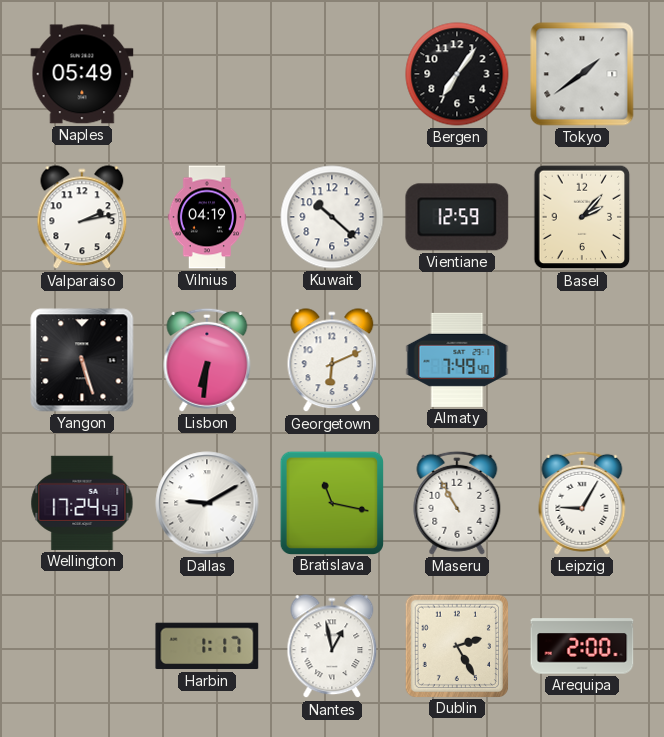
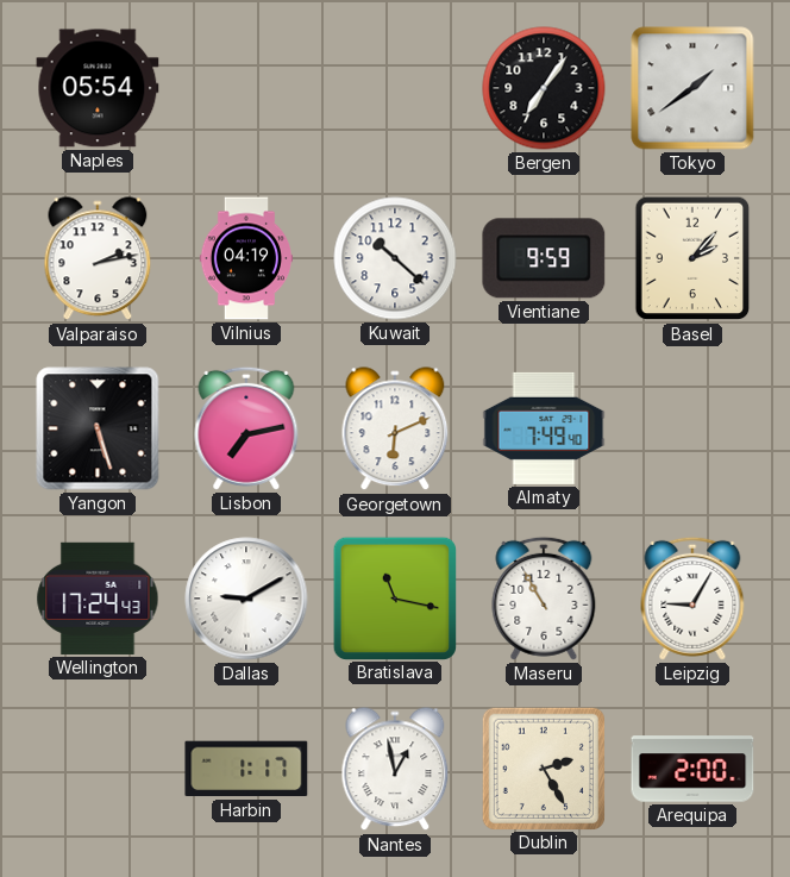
Naples: 05:49 -> 05:54
Vientiane: 12:59 -> 9:59
Lisbon: 6:31 -> 7:13
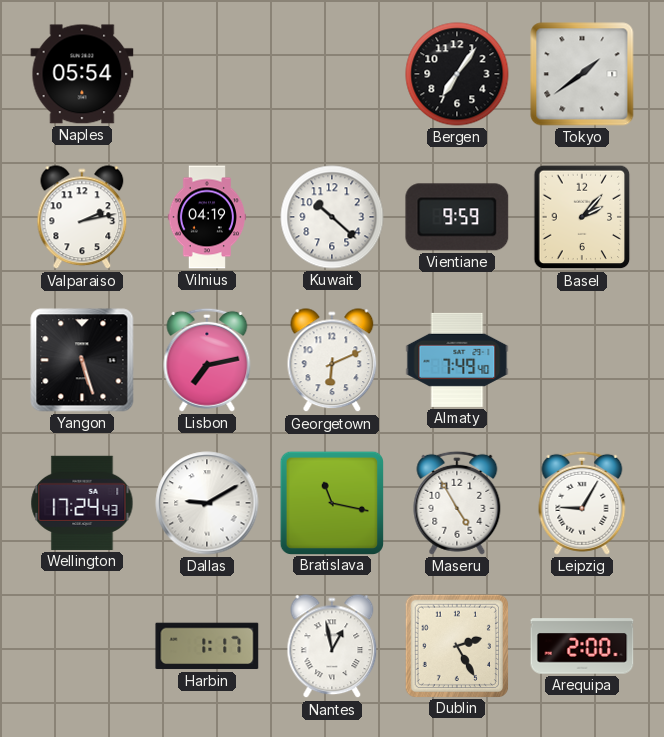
Maseru: 10:55 -> 4:55
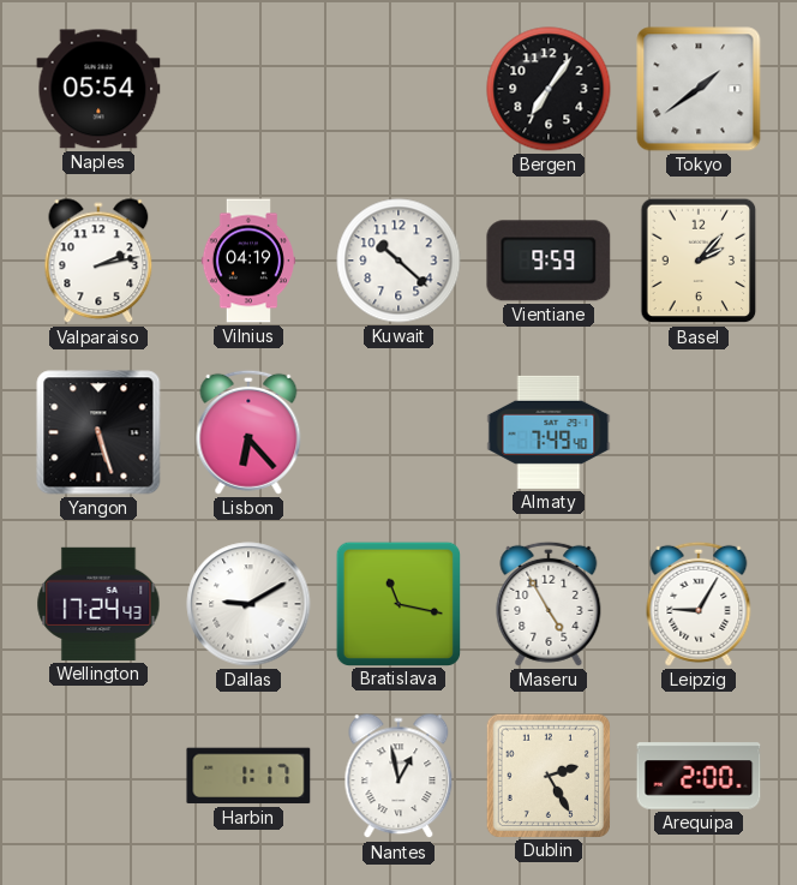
Lisbon: 7:13 -> 6:23
Georgetown: 6:11 -> none
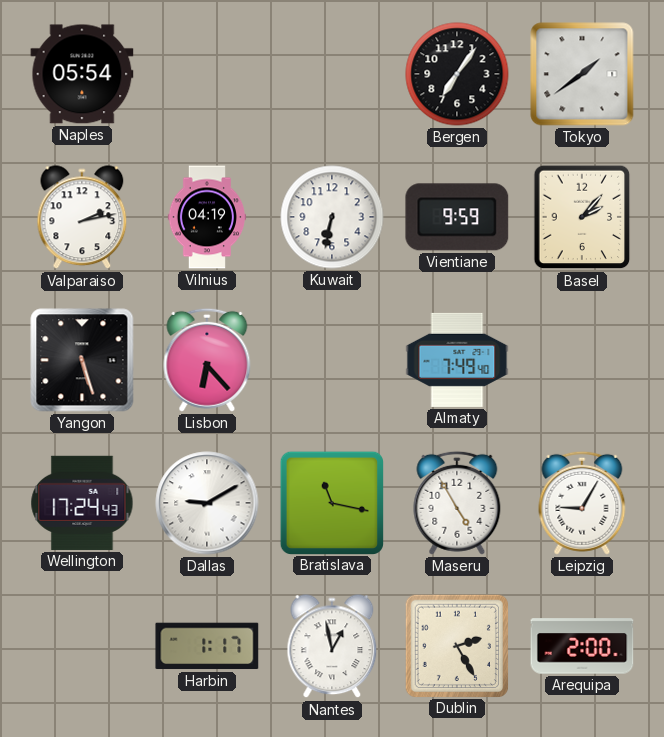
Kuwait: 10:22 -> 6:32
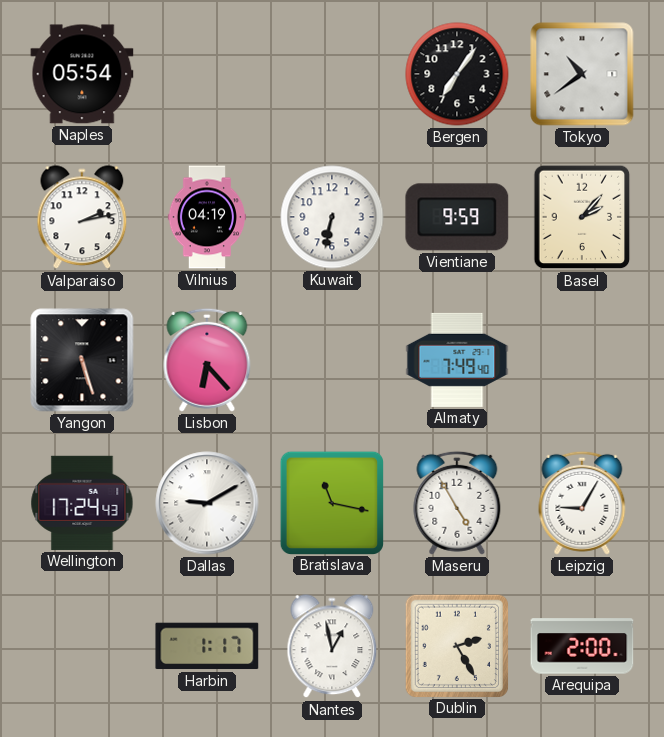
Tokyo: 1:39 -> 10:39
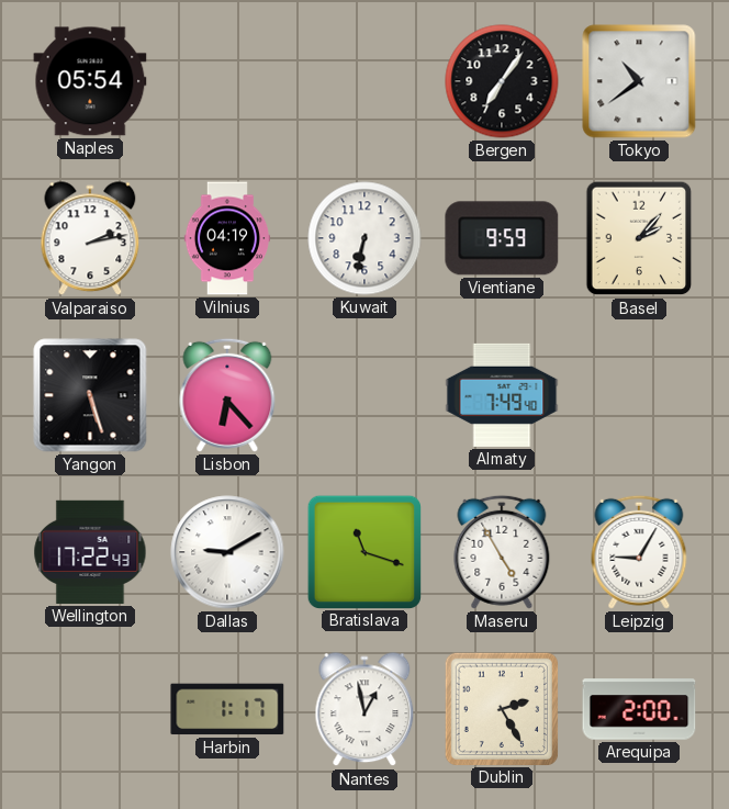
Wellington: 17:24 -> 17:22
Bratislava: 11:17 -> 11:18
